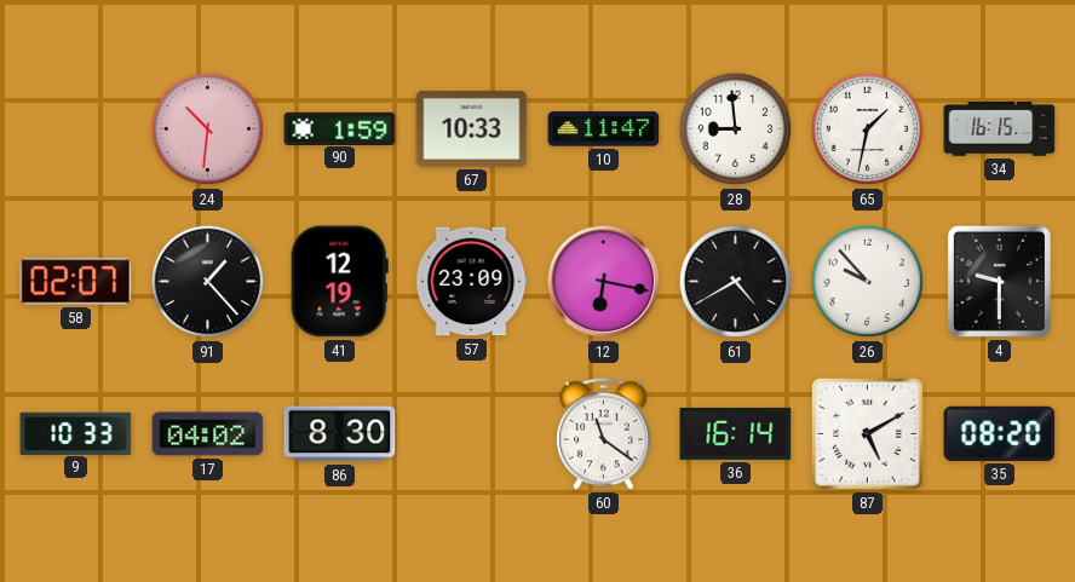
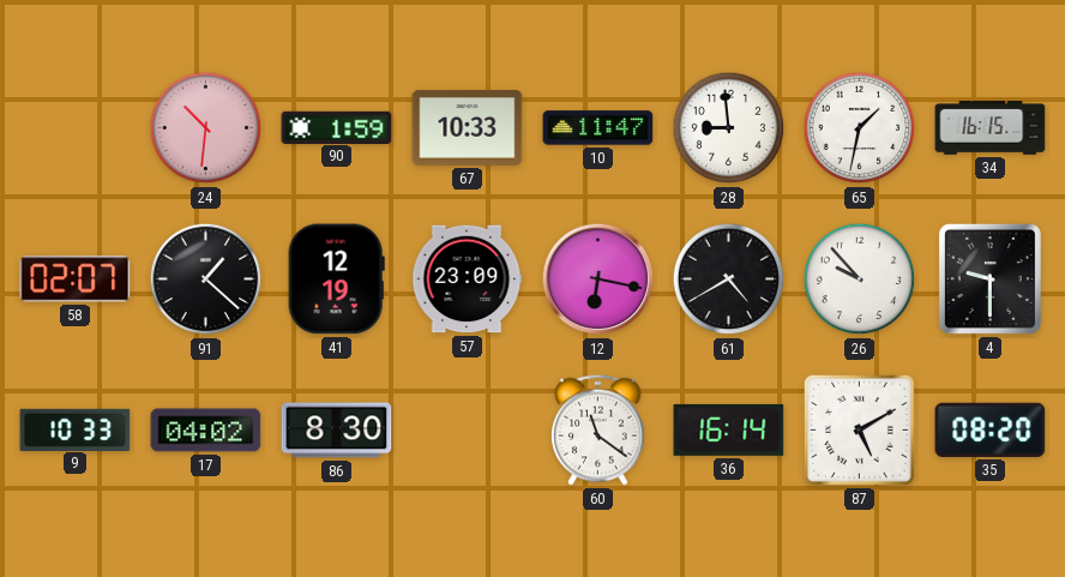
91: 1:23 -> 1:22
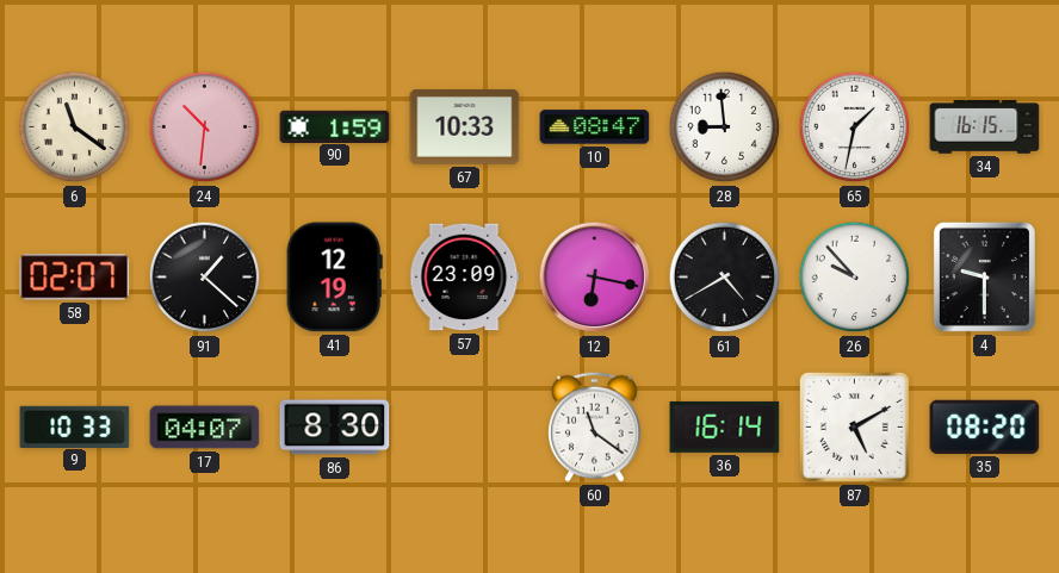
6: none -> 11:21
10: 11:47 -> 08:47
17: 04:02 -> 04:07
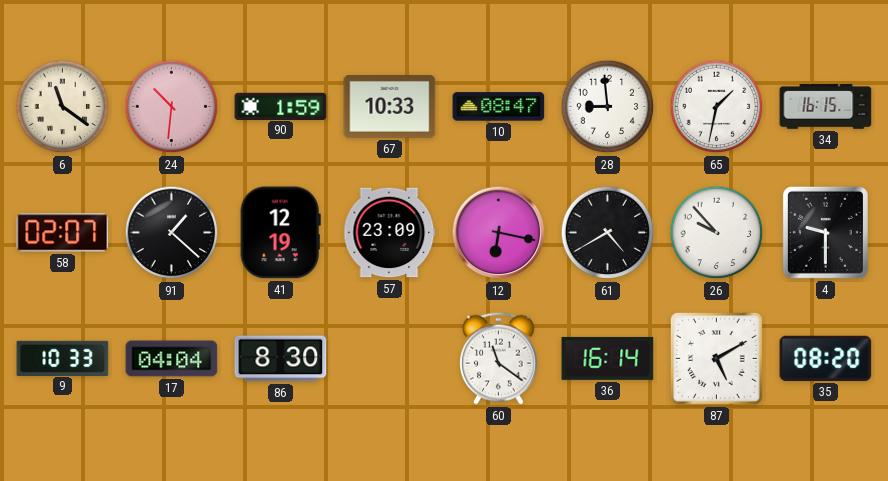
17: 04:07 -> 04:04
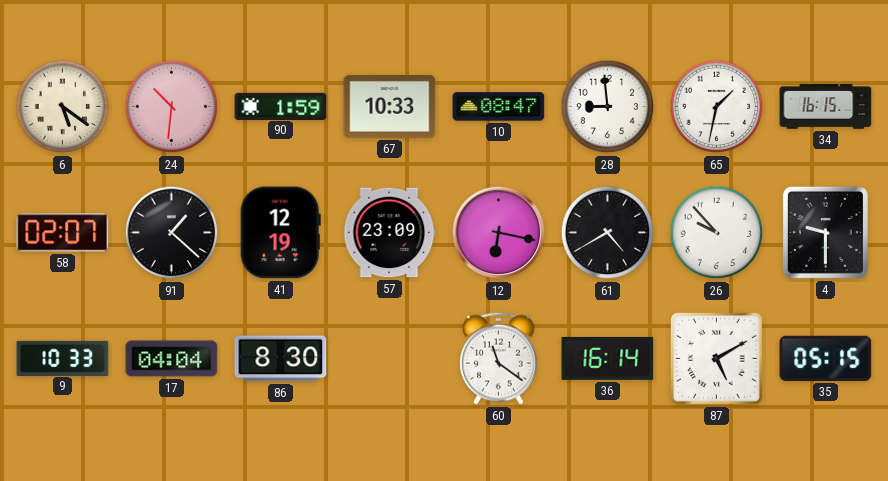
6: 11:21 -> 5:21
35: 08:20 -> 05:15
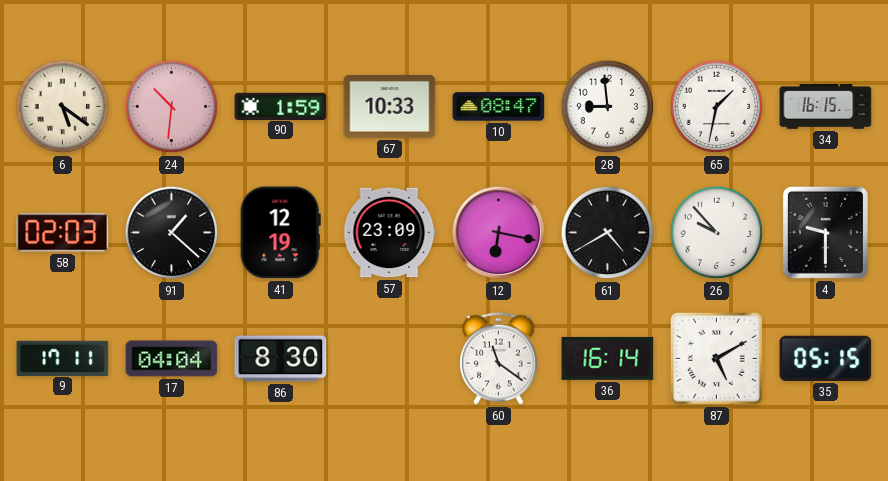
58: 02:07 -> 02:03
9: 10:33 -> 17:11
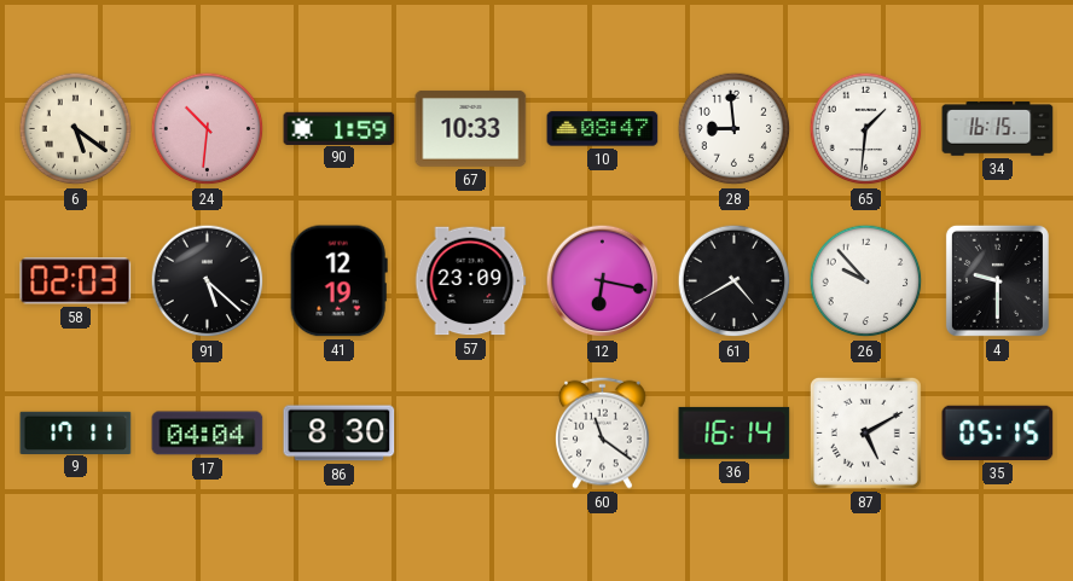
65: 1:32 -> 1:31
91: 1:22 -> 5:22
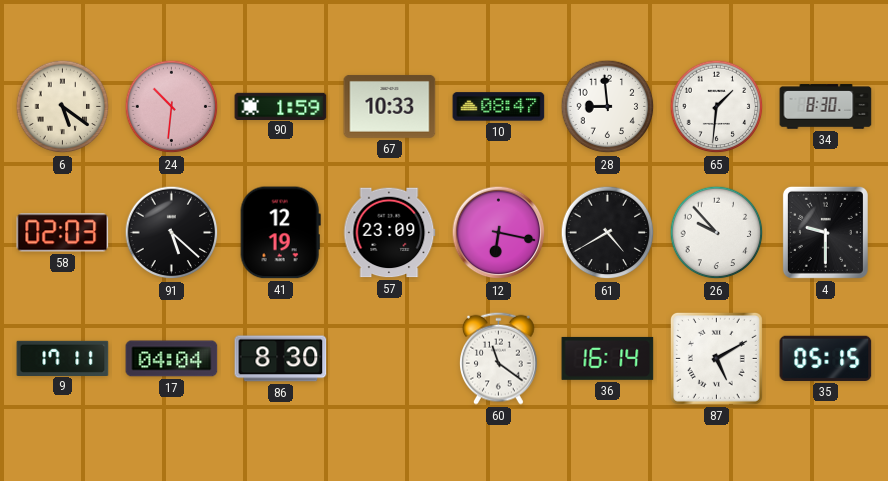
34: 16:15 -> 8:30
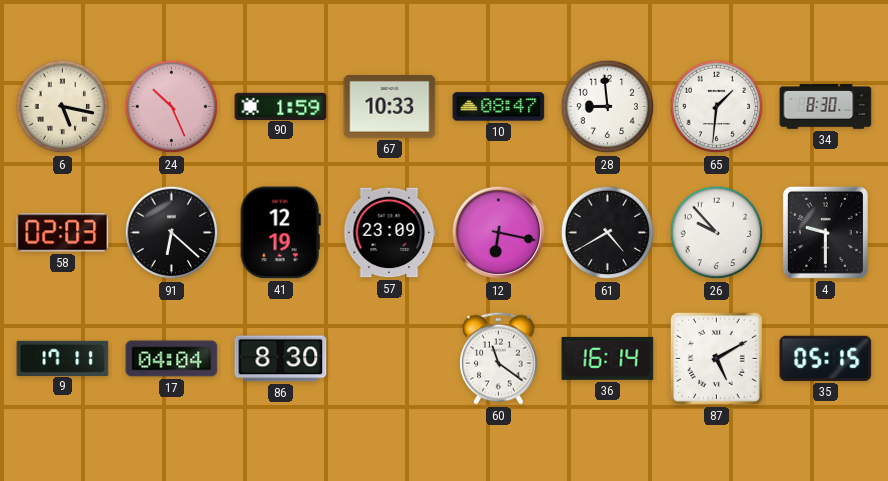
6: 5:21 -> 5:17
24: 10:31 -> 10:26
91: 5:22 -> 6:22
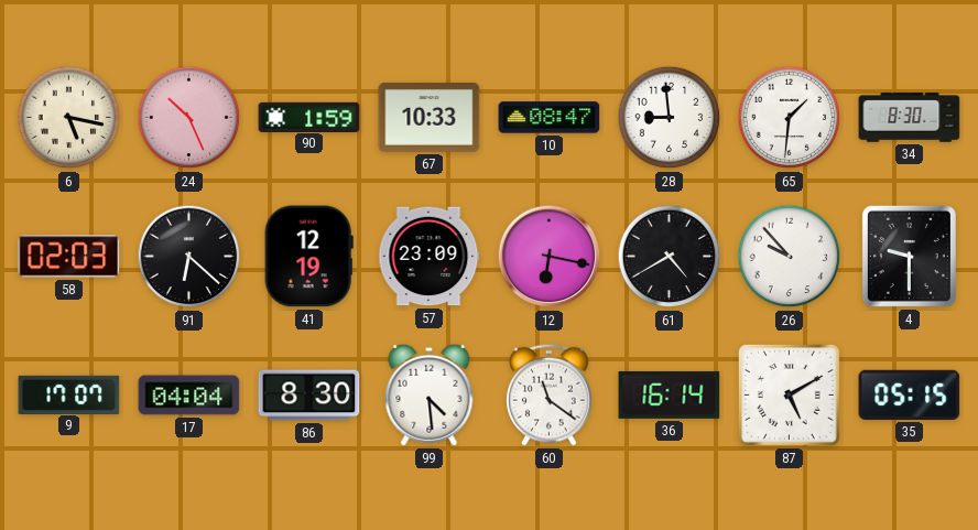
9: 17:11 -> 17:07
99: none -> 4:29
